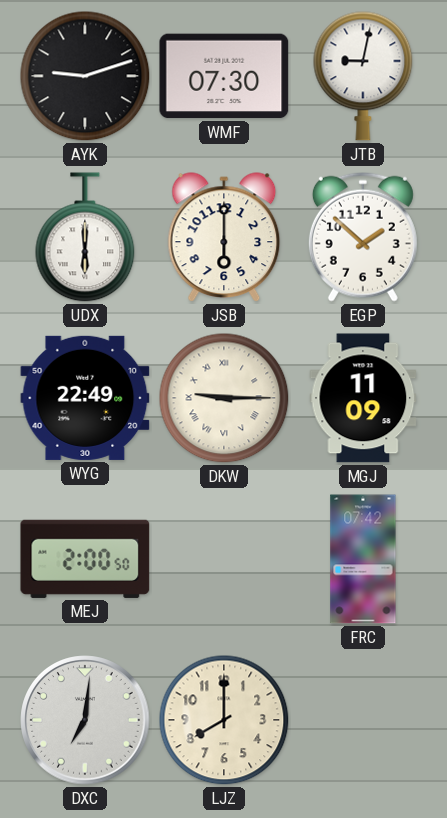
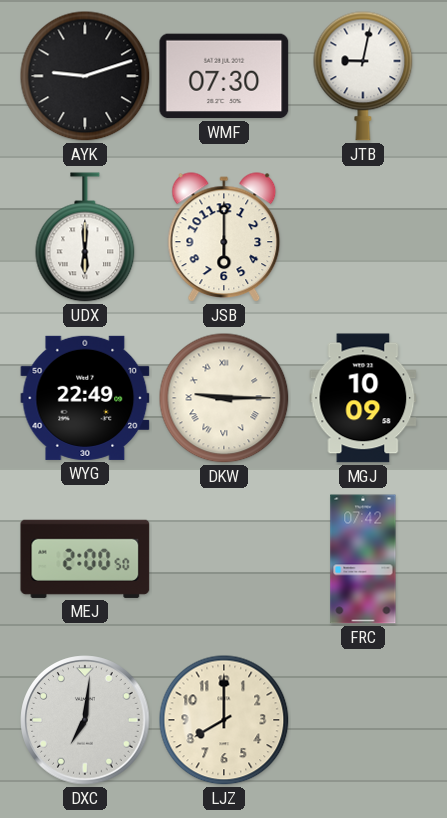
EGP: 1:52 -> none
MGJ: 11:09 -> 10:09
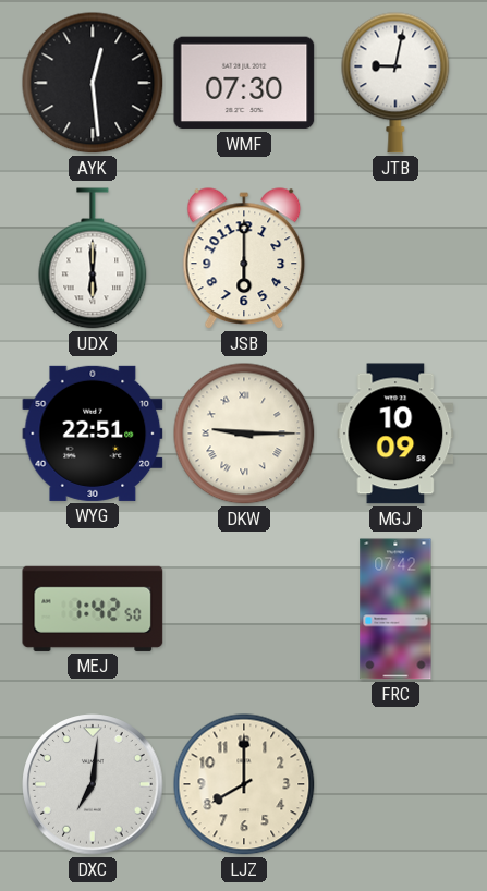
AYK: 9:12 -> 12:29
WYG: 22:49 -> 22:51
MEJ: 2:00 -> 1:42
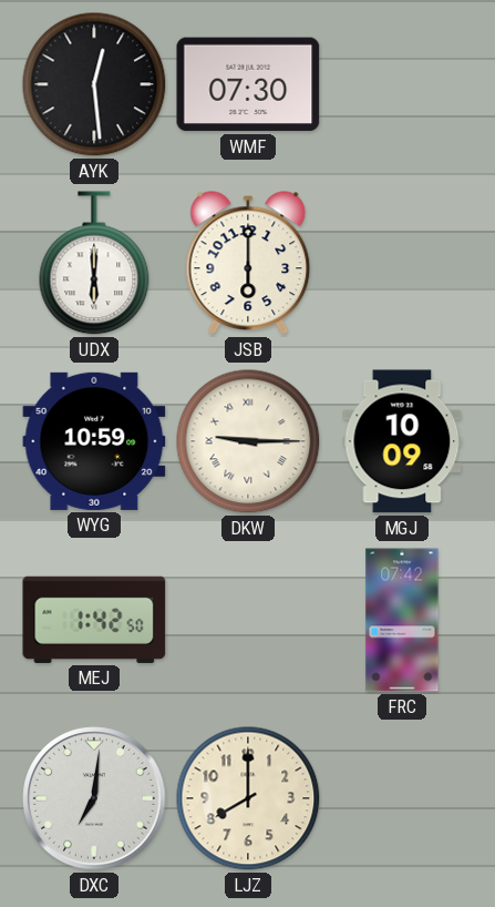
JTB: 9:02 -> none
WYG: 22:51 -> 10:59
